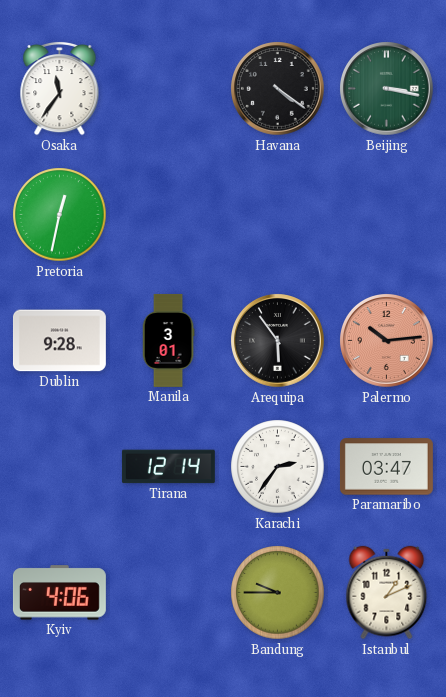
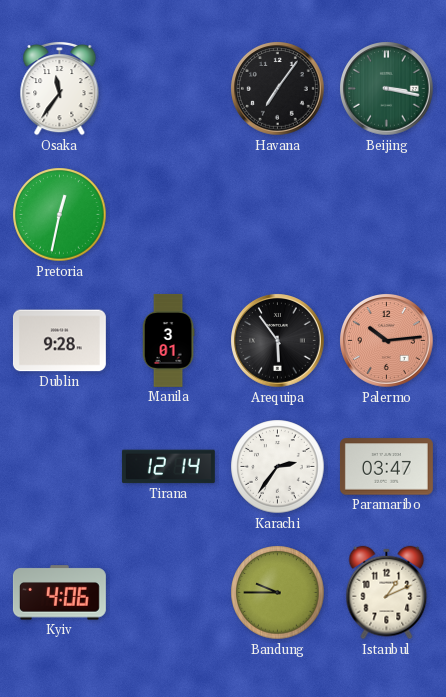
Havana: 4:21 -> 7:06
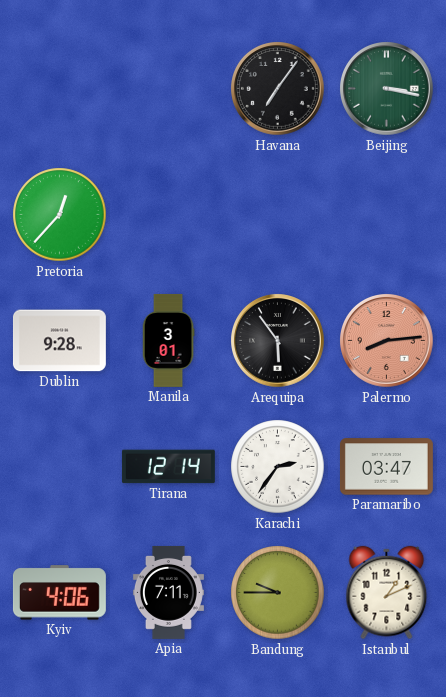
Osaka: 11:36 -> none
Pretoria: 12:32 -> 12:37
Palermo: 10:14 -> 8:14
Apia: none -> 7:11
